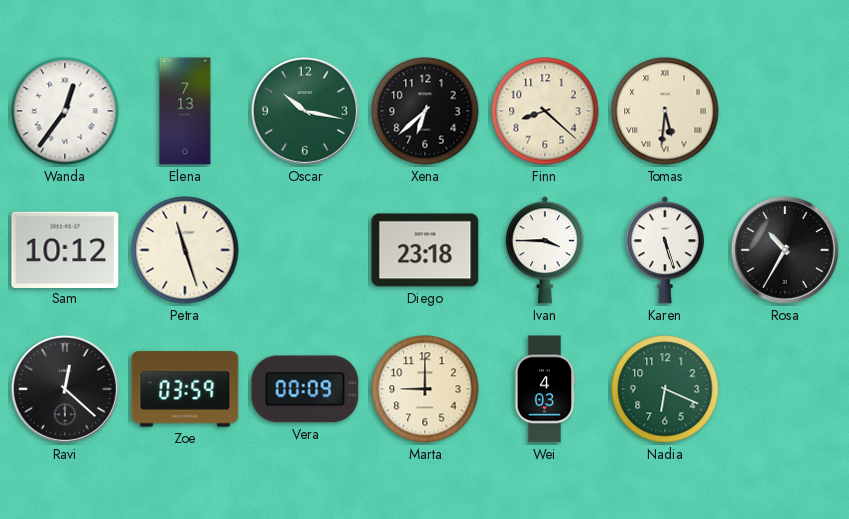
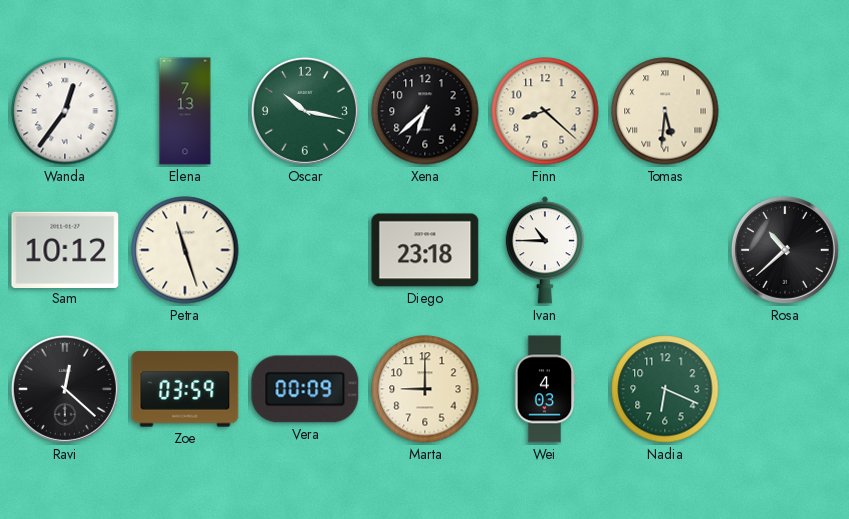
Ivan: 3:45 -> 10:45
Karen: 5:27 -> none
Rosa: 10:35 -> 10:38
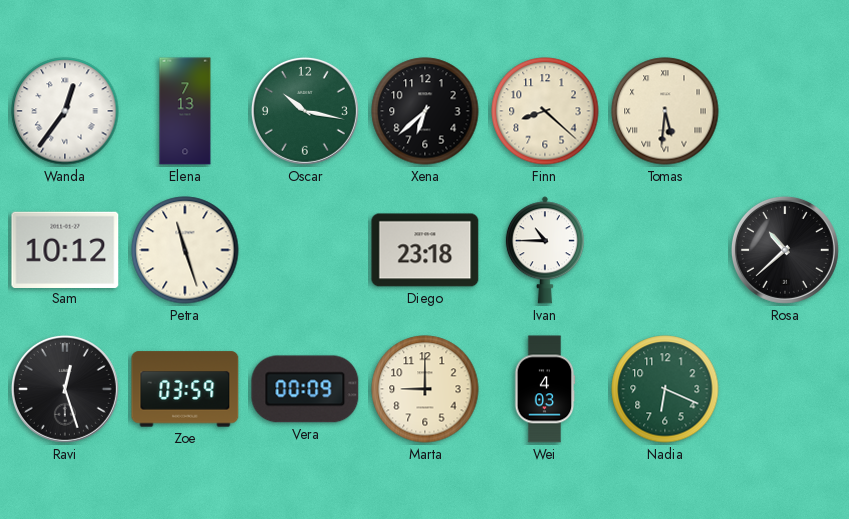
Ravi: 12:22 -> 12:27
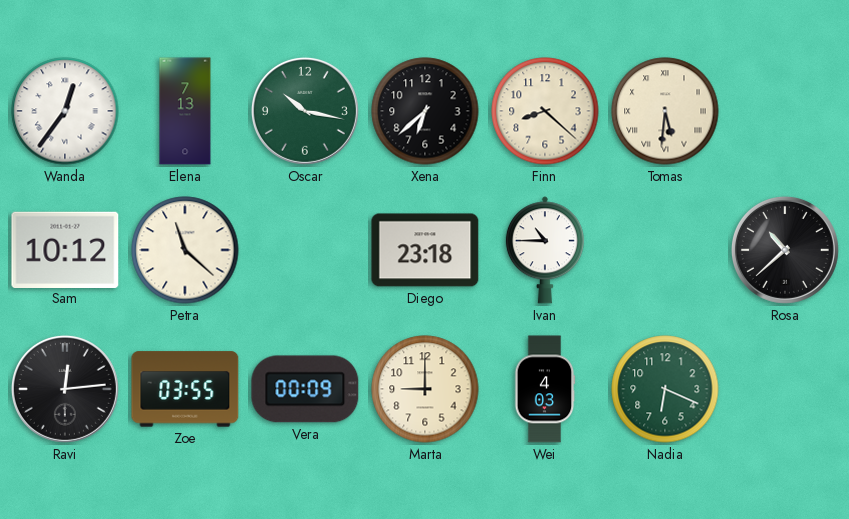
Petra: 11:27 -> 11:22
Ravi: 12:27 -> 12:14
Zoe: 03:59 -> 03:55
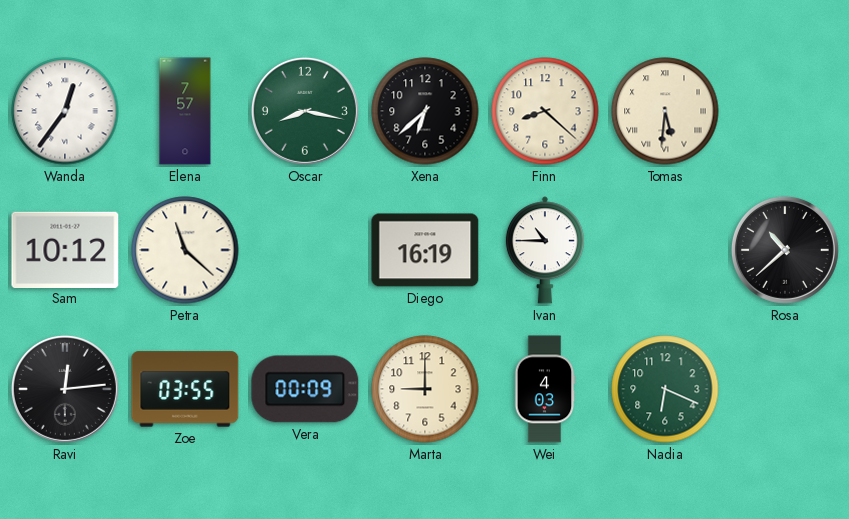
Elena: 7:13 -> 7:57
Oscar: 10:17 -> 8:17
Diego: 23:18 -> 16:19
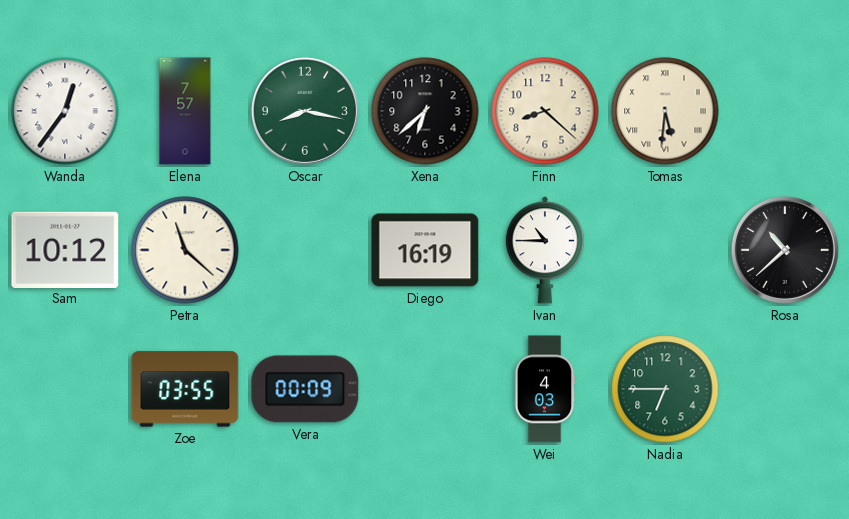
Ravi: 12:14 -> none
Marta: 9:00 -> none
Nadia: 6:19 -> 6:45
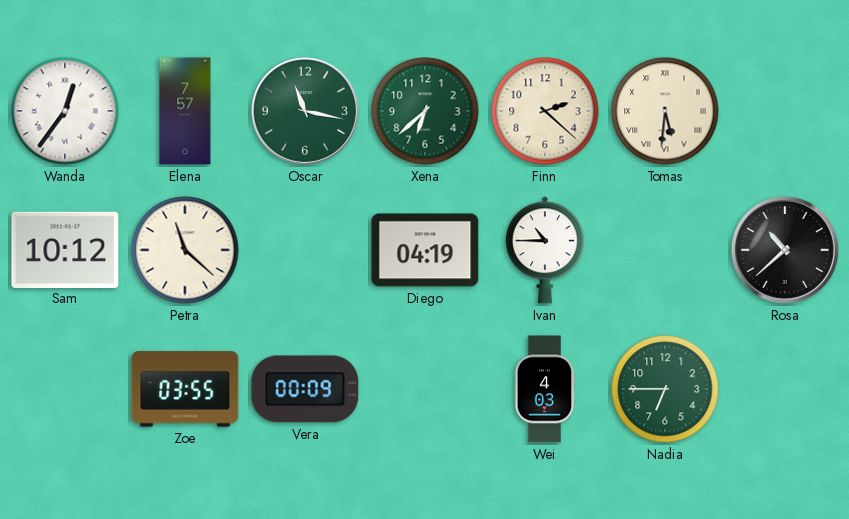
Oscar: 8:17 -> 11:17
Xena dial: black -> green
Finn: 8:22 -> 2:22
Diego: 16:19 -> 04:19
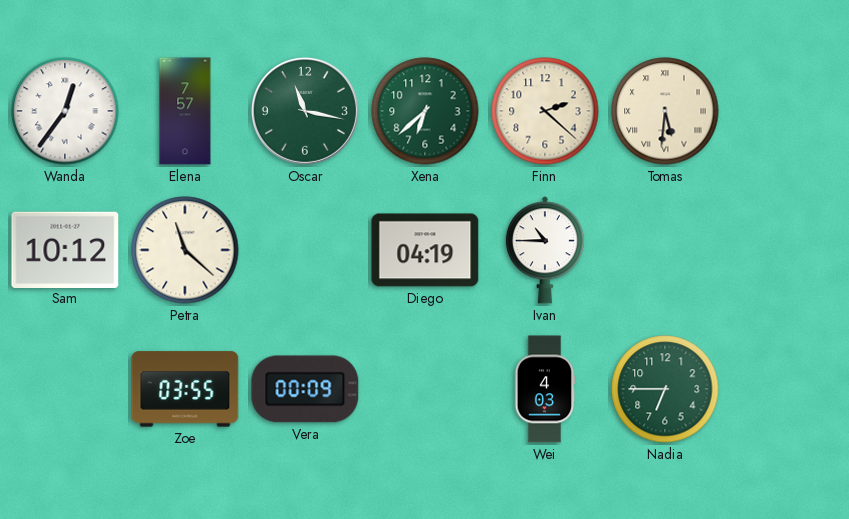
Rosa: 10:38 -> none
